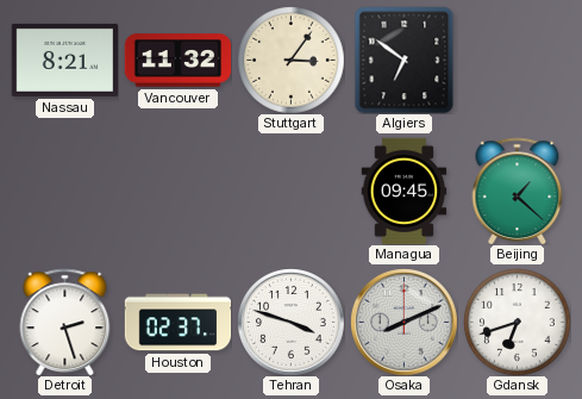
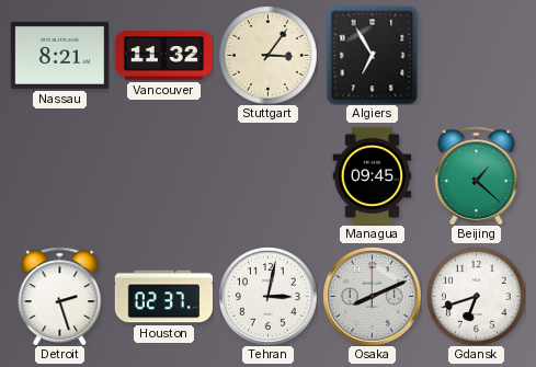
Algiers: 6:51 -> 6:55
Tehran: 3:48 -> 3:02
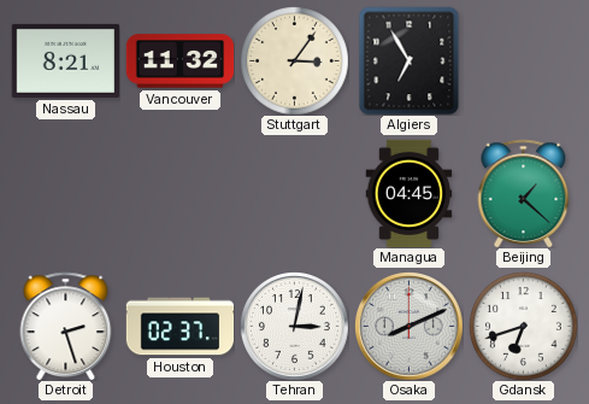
Managua: 09:45 -> 04:45
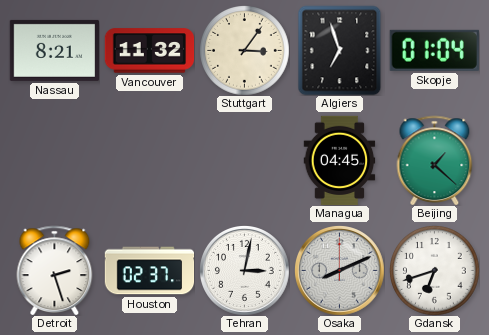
Algiers: 6:55 -> 6:57
Skopje: none -> 01:04
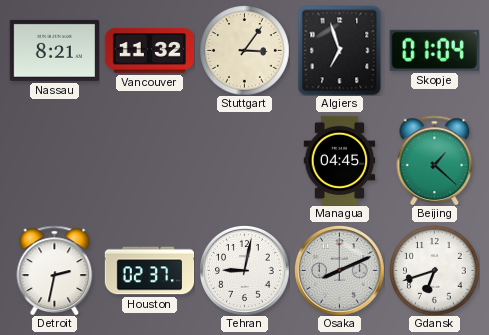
Detroit: 2:27 -> 2:32
Tehran: 3:02 -> 9:02
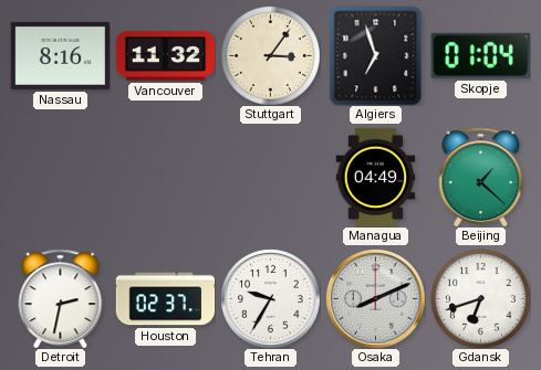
Nassau: 8:21 -> 8:16
Managua: 04:45 -> 04:49
Tehran: 9:02 -> 9:35
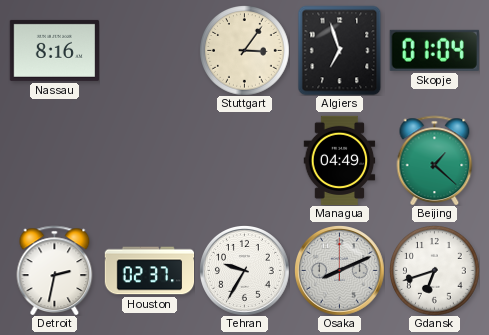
Vancouver: 11:32 -> none
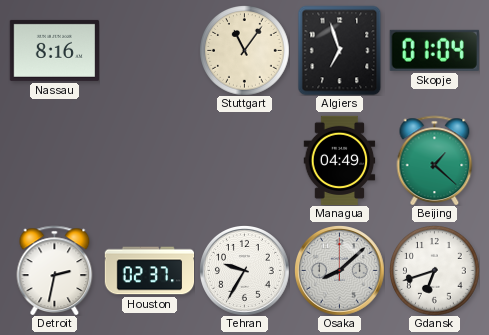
Stuttgart: 3:06 -> 11:06
Osaka: 8:11 -> 8:08
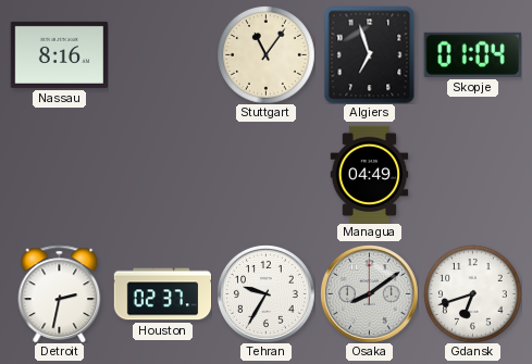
Beijing: 1:22 -> none
Osaka: 8:08 -> 8:09
